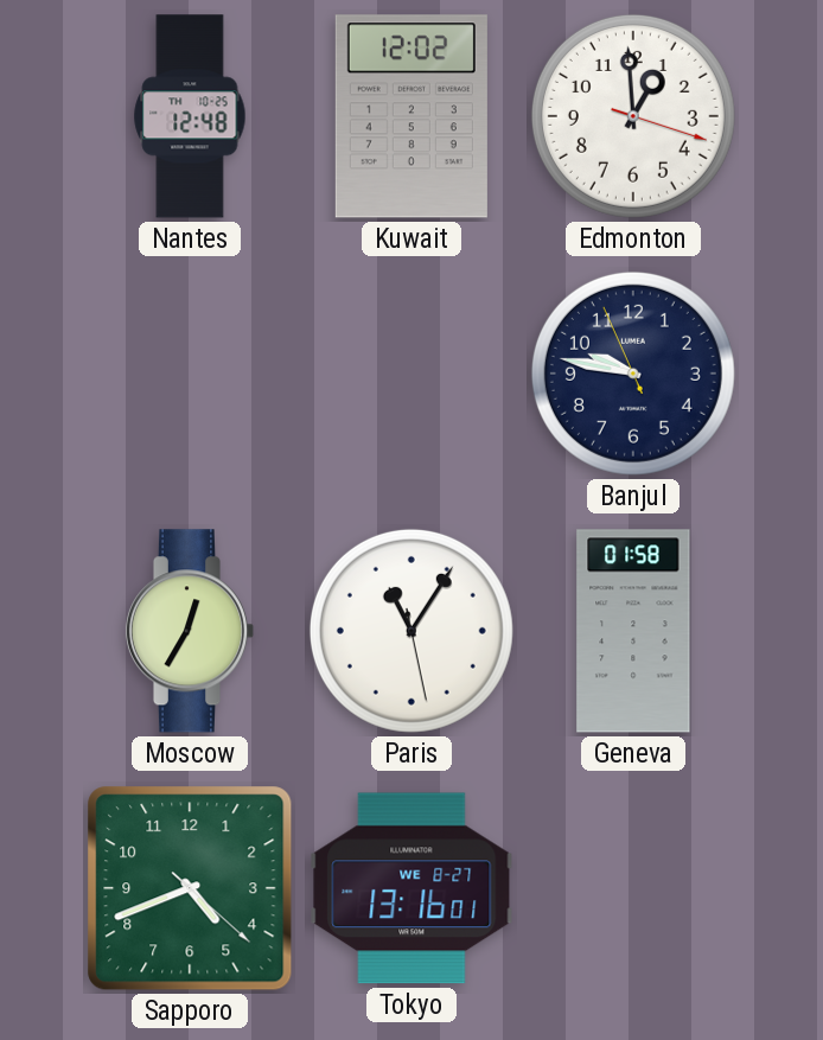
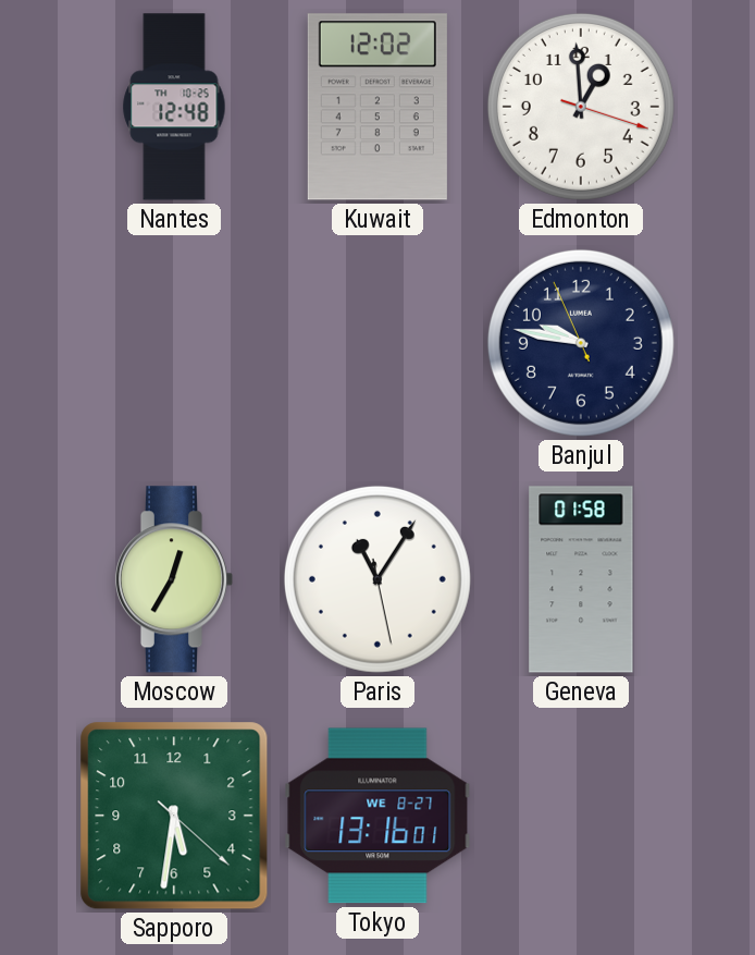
Sapporo: 4:41 -> 5:31
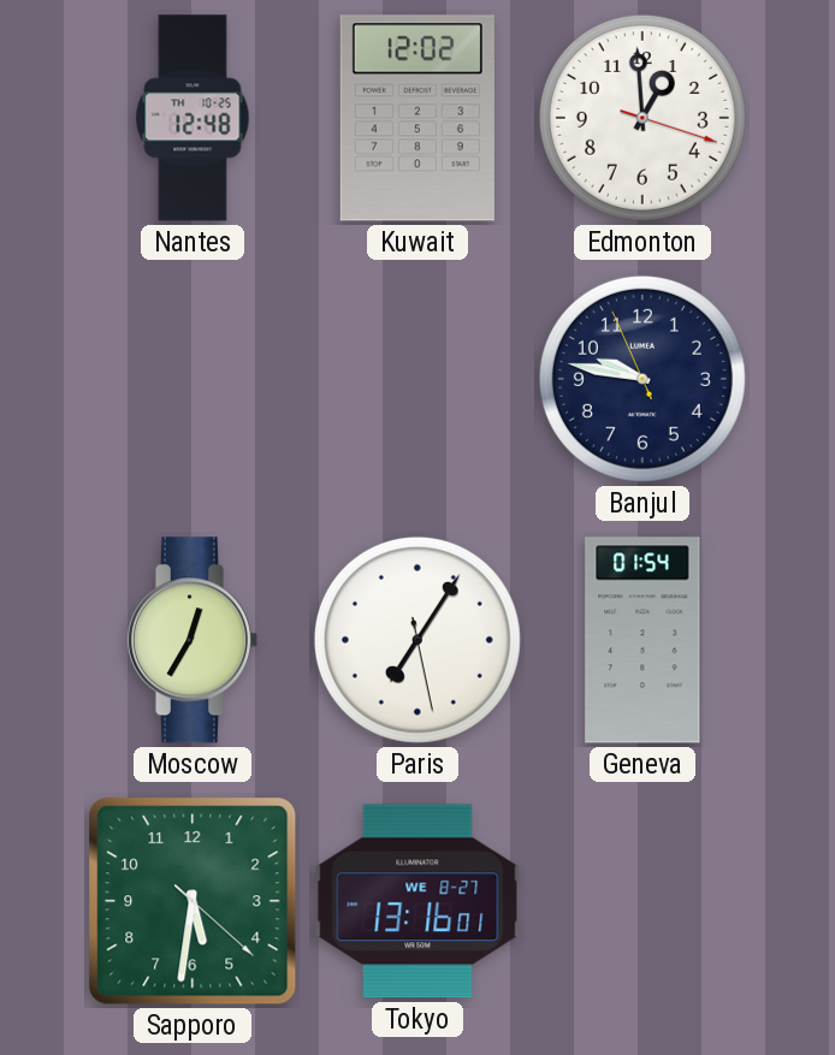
Paris: 11:05 -> 7:05
Geneva: 01:58 -> 01:54
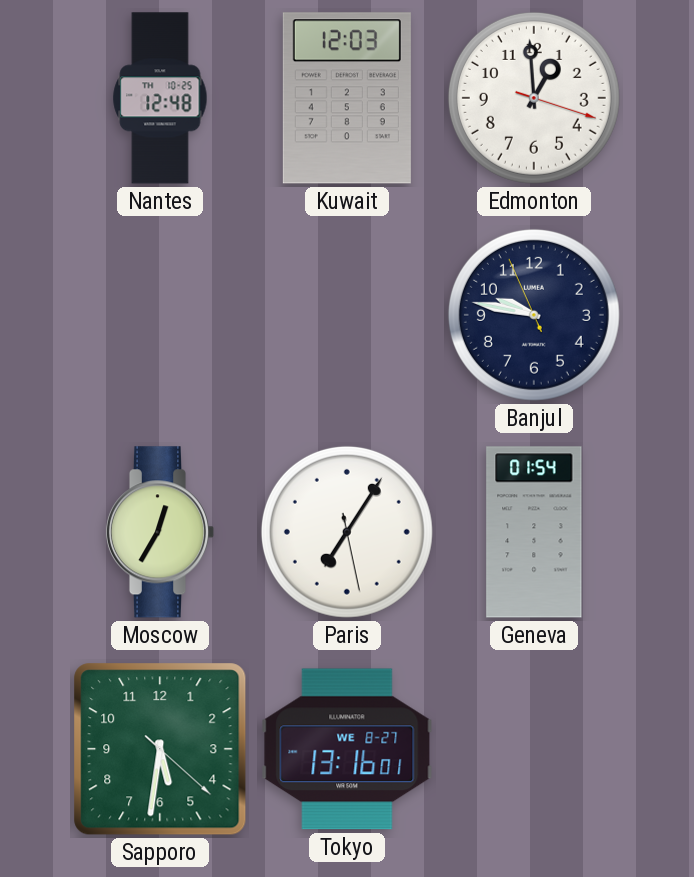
Kuwait: 12:02 -> 12:03
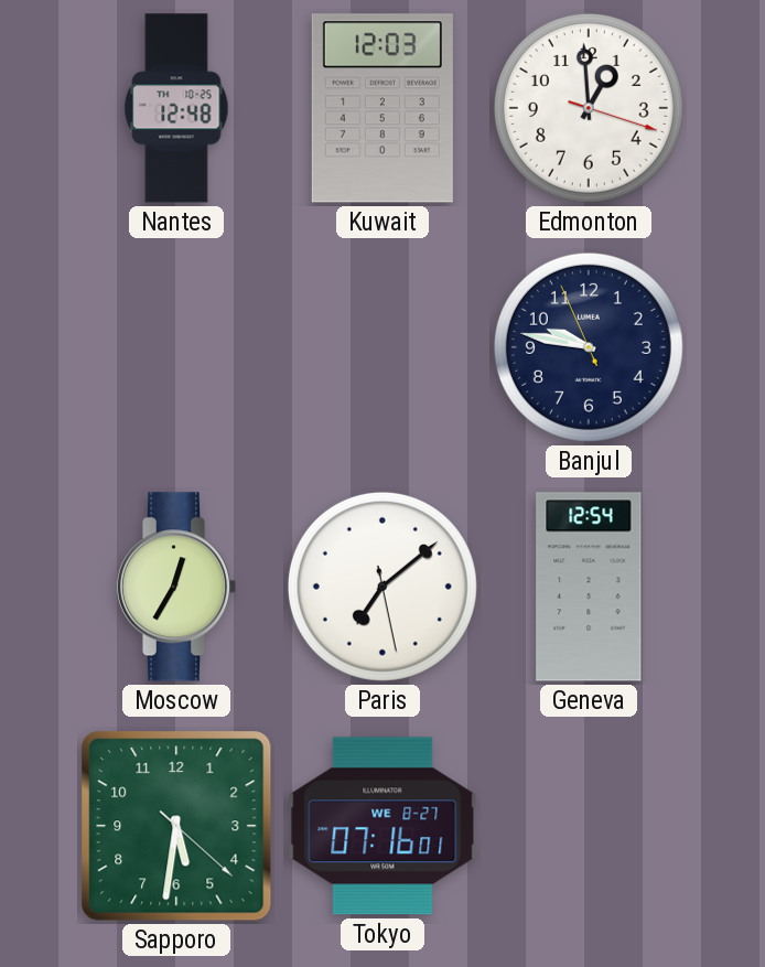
Paris: 7:05 -> 7:08
Geneva: 01:54 -> 12:54
Tokyo: 13:16 -> 07:16
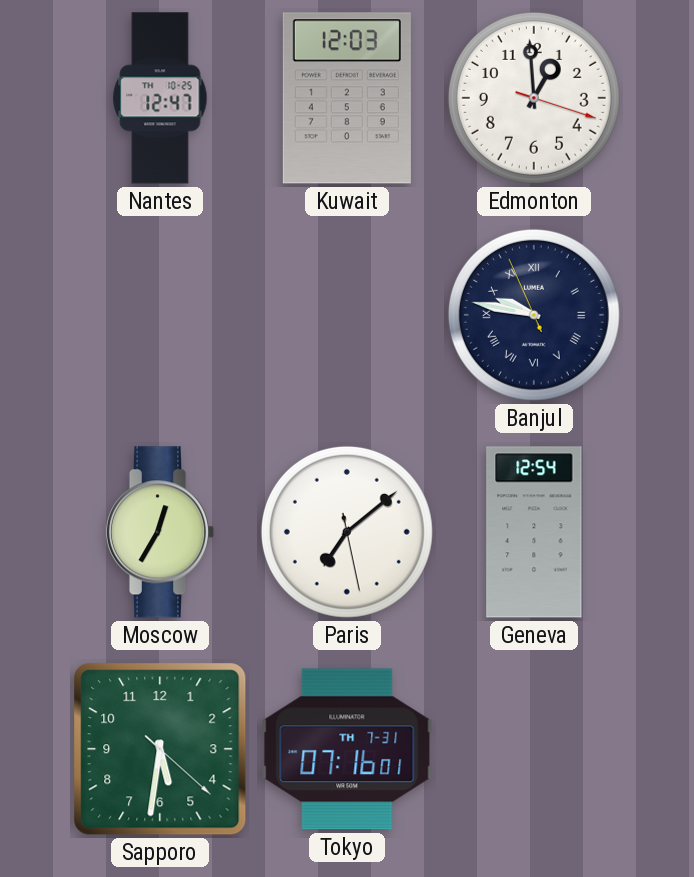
Nantes: 12:48 -> 12:47
Banjul numerals: Arabic -> Roman
Tokyo date: WE 8-27 -> TH 7-31
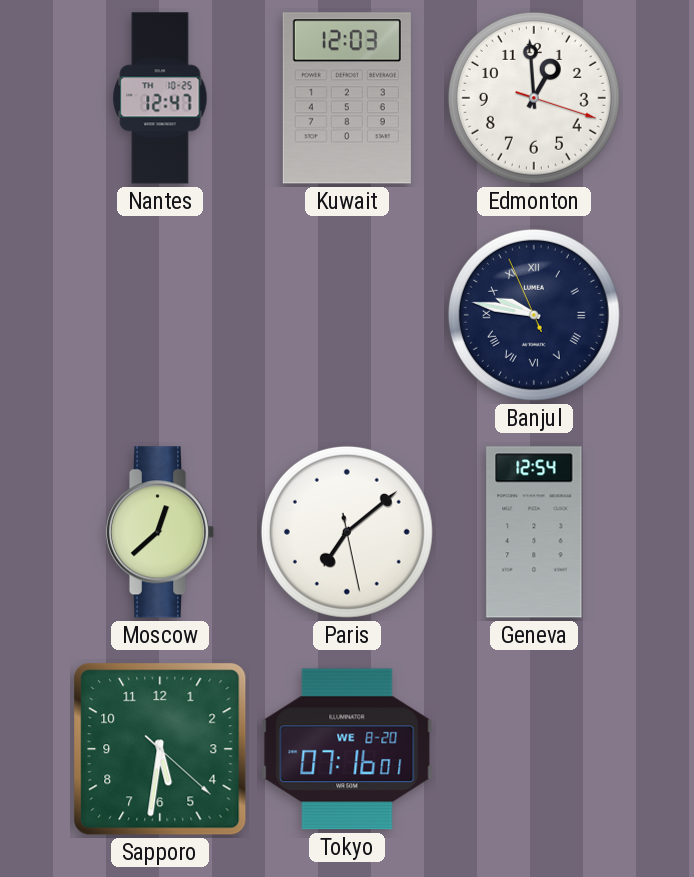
Moscow: 12:35 -> 12:38
Tokyo date: TH 7-31 -> WE 8-20
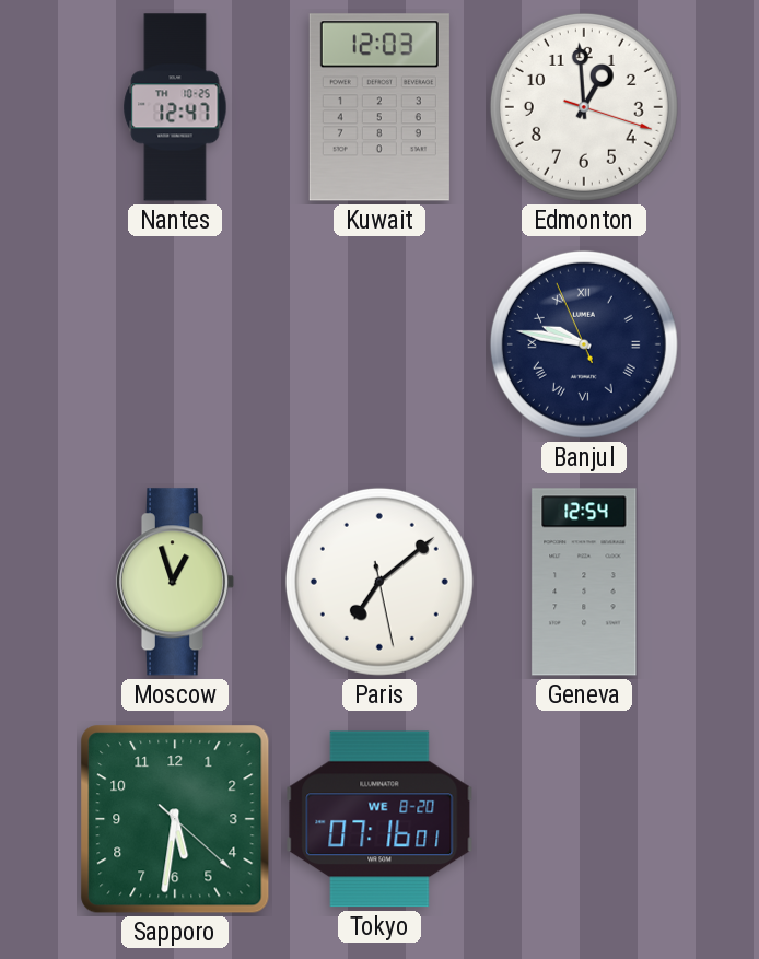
Moscow: 12:38 -> 12:57
